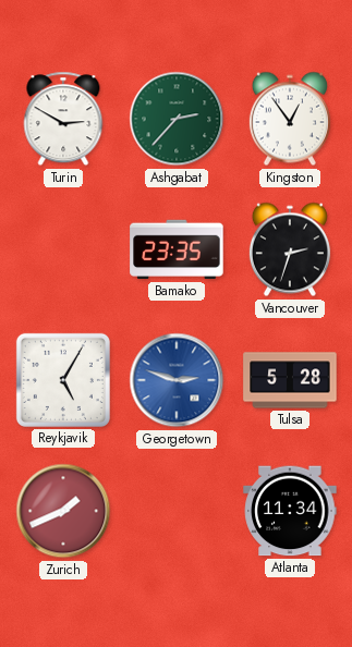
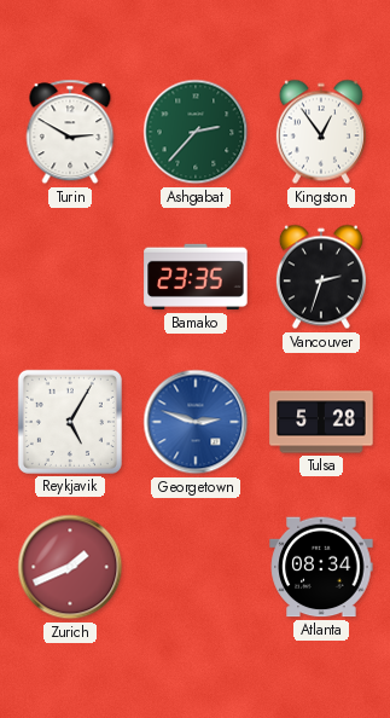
Atlanta: 11:34 -> 08:34
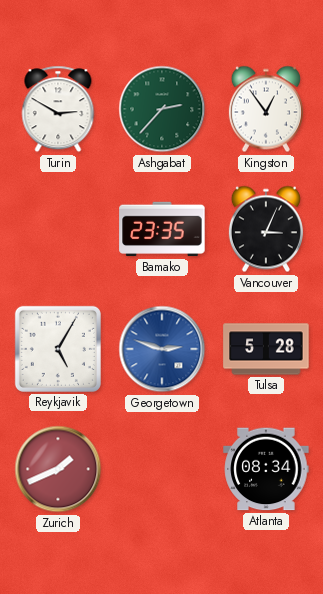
Vancouver: 2:33 -> 3:04
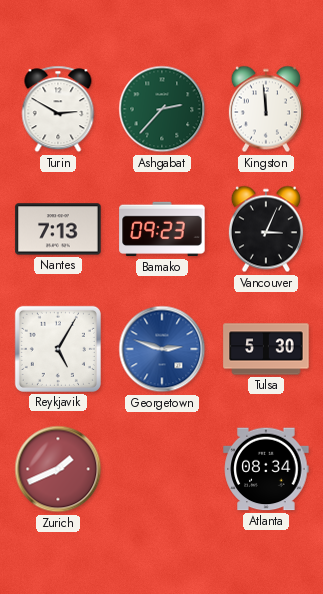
Kingston: 12:54 -> 11:59
Nantes: none -> 7:13
Bamako: 23:35 -> 09:23
Tulsa: 5:28 -> 5:30
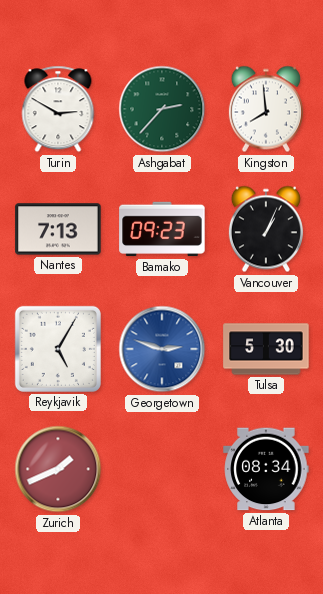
Kingston: 11:59 -> 7:59
Vancouver: 3:04 -> 1:04
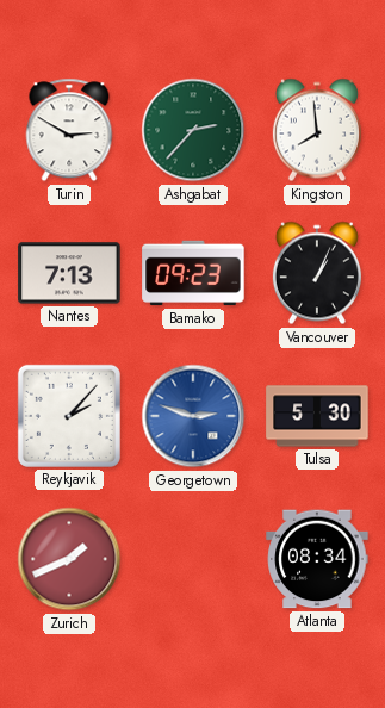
Reykjavik: 5:05 -> 2:07
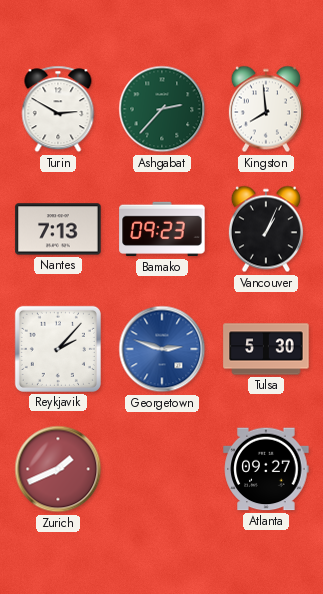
Atlanta: 08:34 -> 09:27
